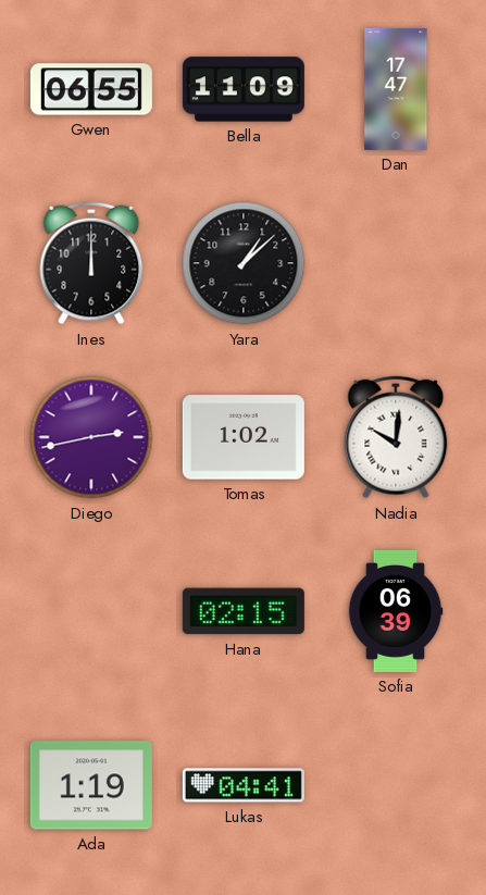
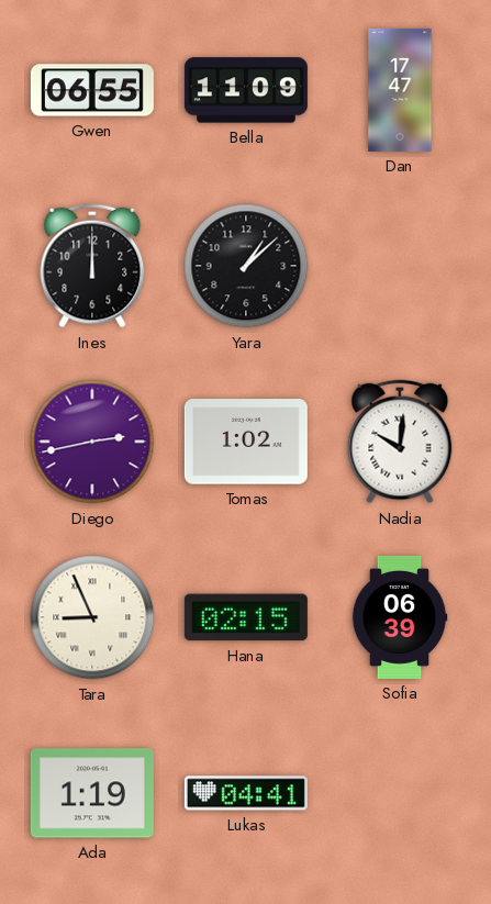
Tara: none -> 8:56
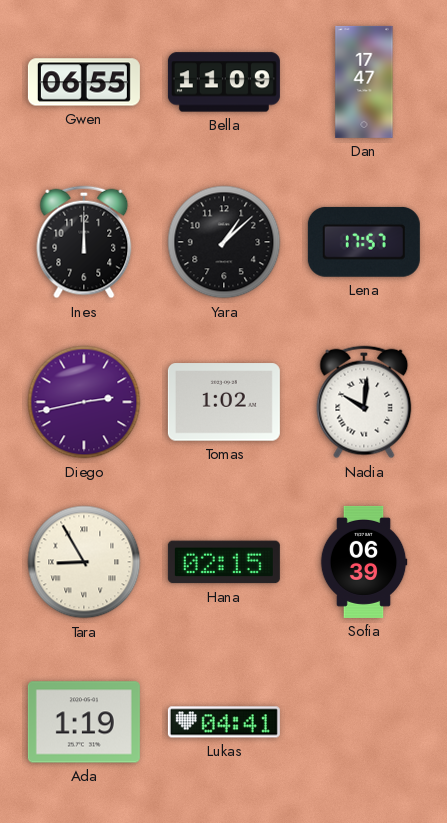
Lena: none -> 17:57
Tara: 8:56 -> 8:55
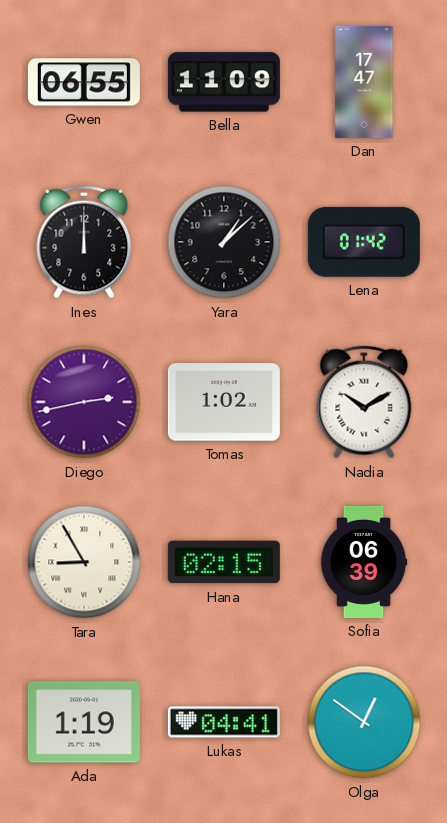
Lena: 17:57 -> 01:42
Nadia: 10:01 -> 10:10
Olga: none -> 12:51
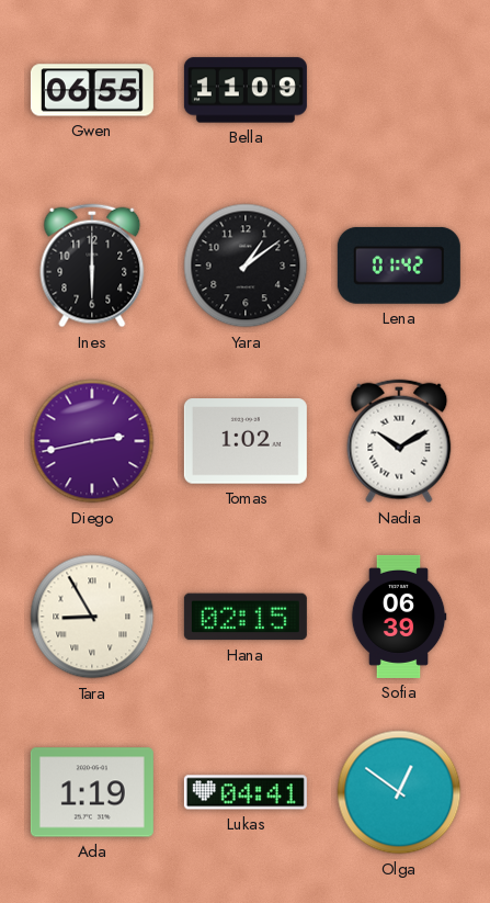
Dan: 17:47 -> none
Ines: 12:00 -> 6:00
Yara: 1:08 -> 1:09
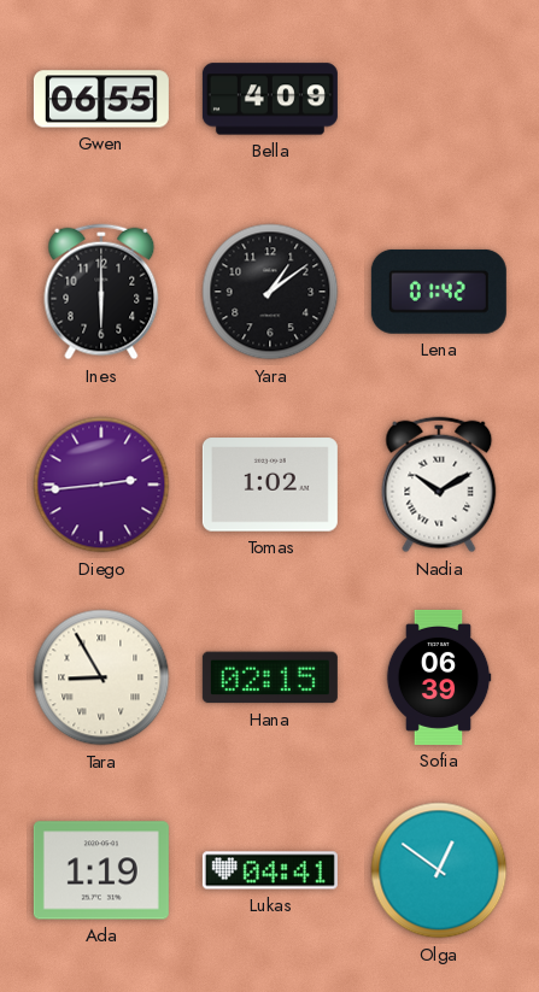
Bella: 11:09 -> 4:09
Diego: 2:43 -> 2:44
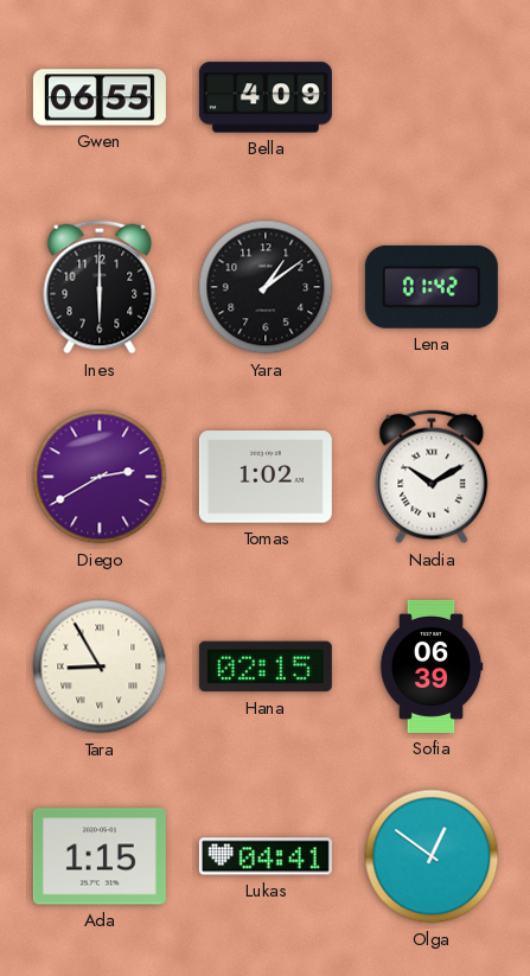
Diego: 2:44 -> 2:40
Ada: 1:19 -> 1:15
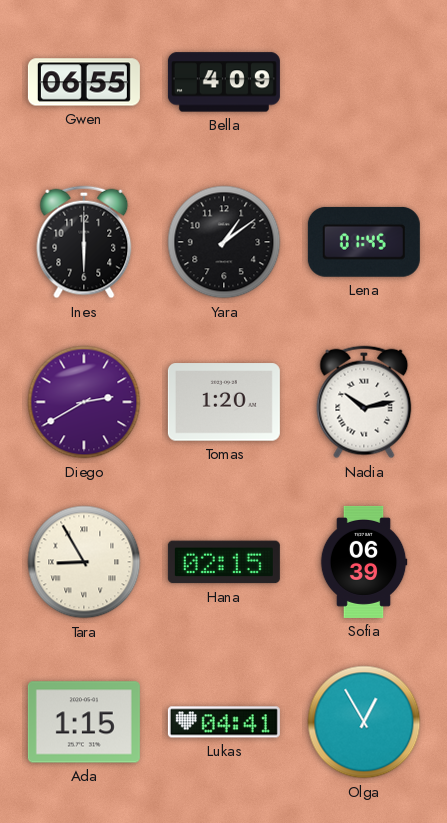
Lena: 01:42 -> 01:45
Tomas: 1:02 -> 1:20
Nadia: 10:10 -> 10:13
Olga: 12:51 -> 12:55
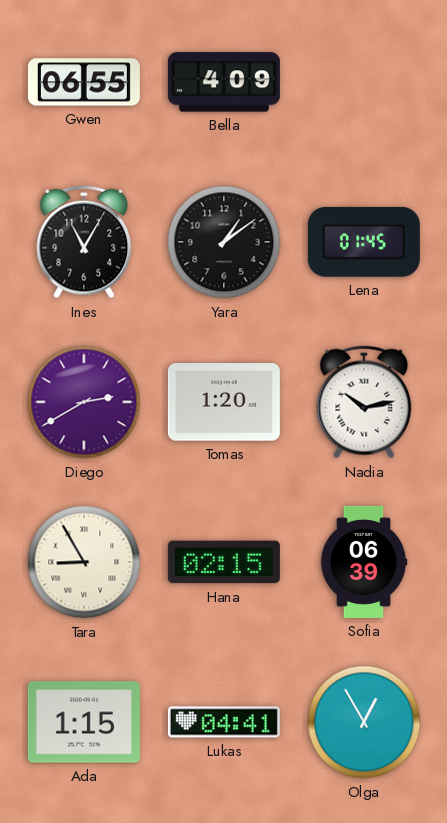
Ines: 6:00 -> 11:05
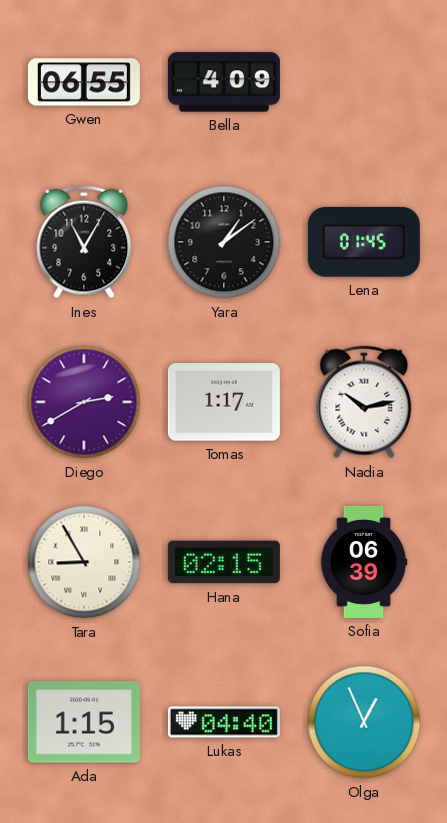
Tomas: 1:20 -> 1:17
Lukas: 04:41 -> 04:40
Olga: 12:55 -> 12:56
